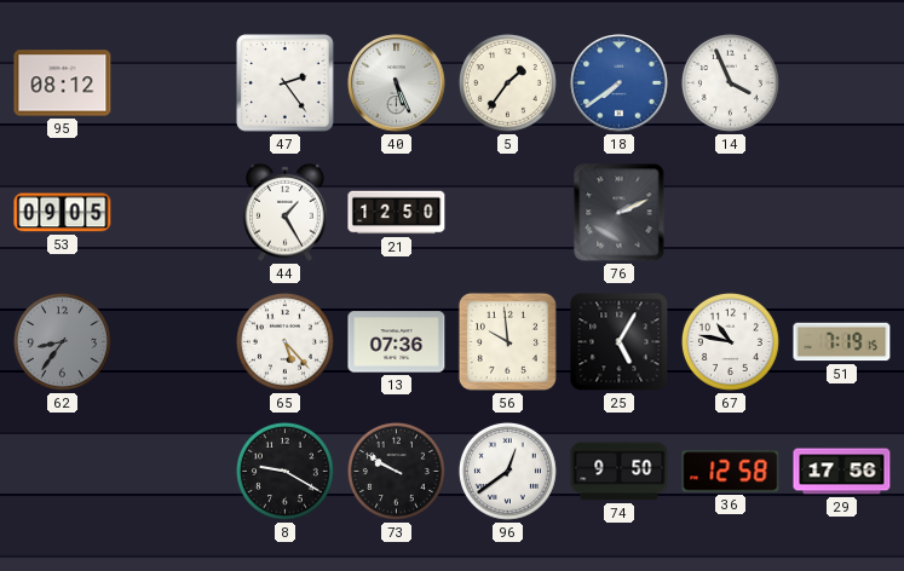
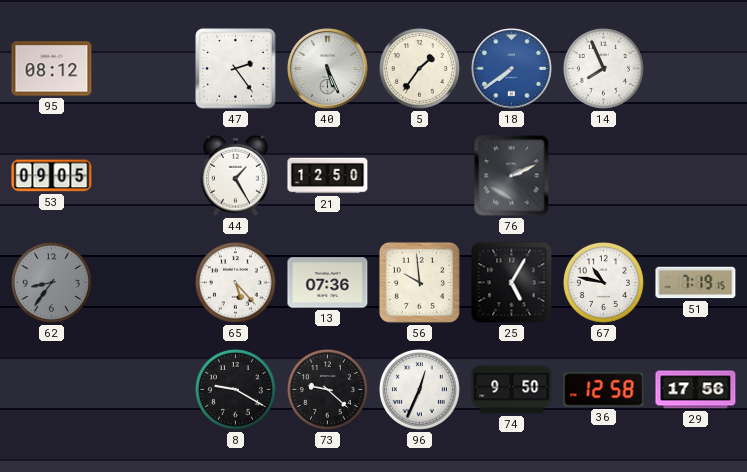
14: 3:56 -> 7:56
73: 9:50 -> 9:22
96: 12:39 -> 12:34
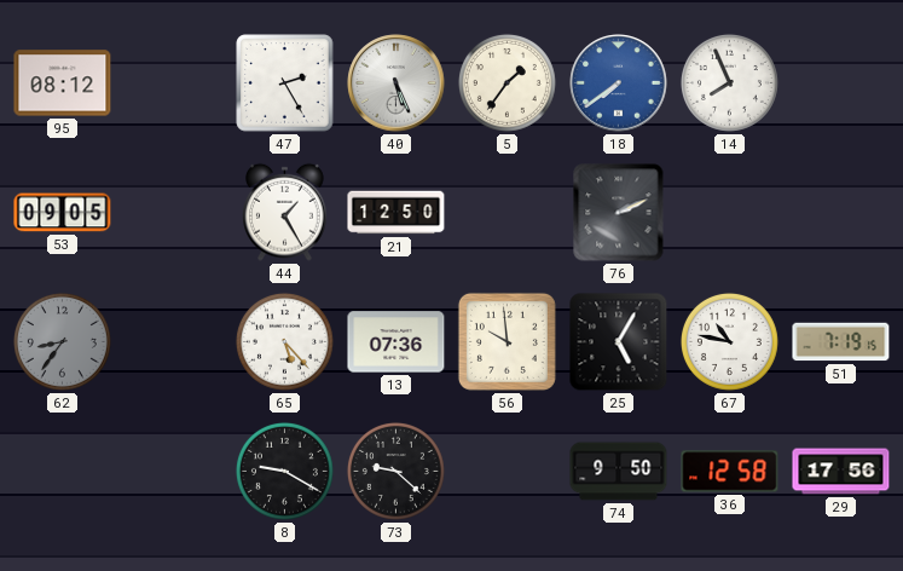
47: 2:24 -> 2:25
96: 12:34 -> none
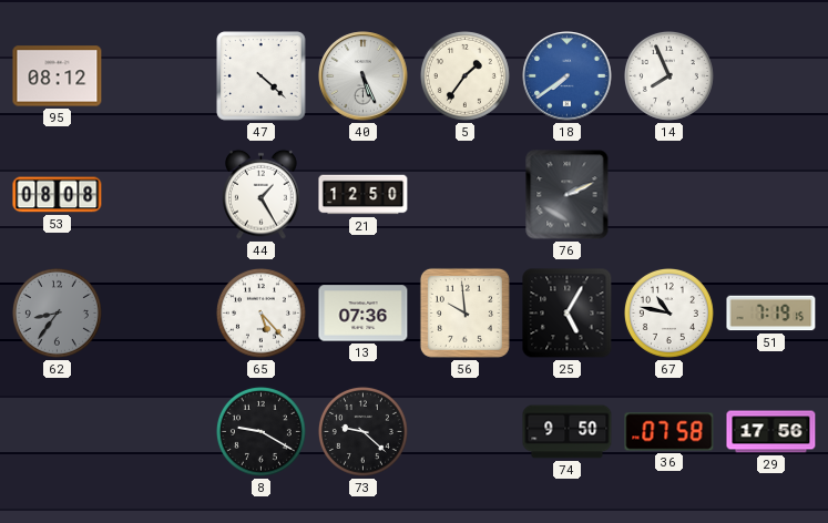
47: 2:25 -> 4:22
53: 09:05 -> 08:08
36: 12:58 -> 07:58
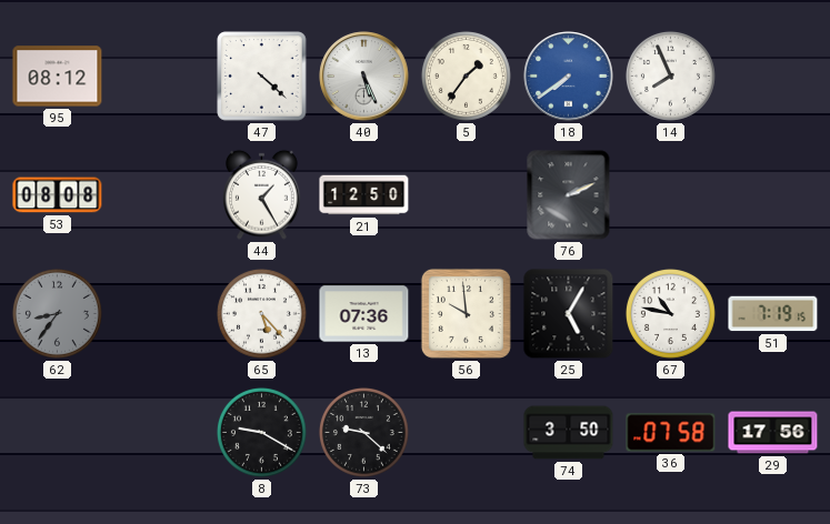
74: 9:50 -> 3:50
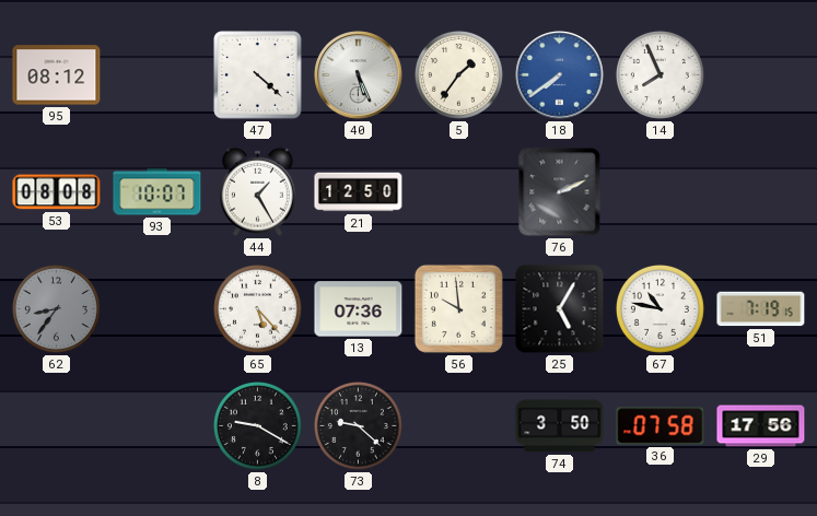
93: none -> 10:07
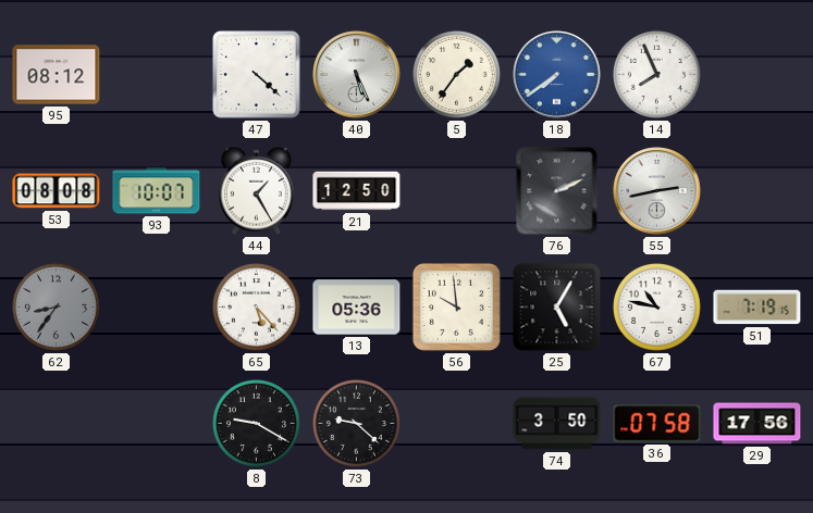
55: none -> 2:43
13: 07:36 -> 05:36
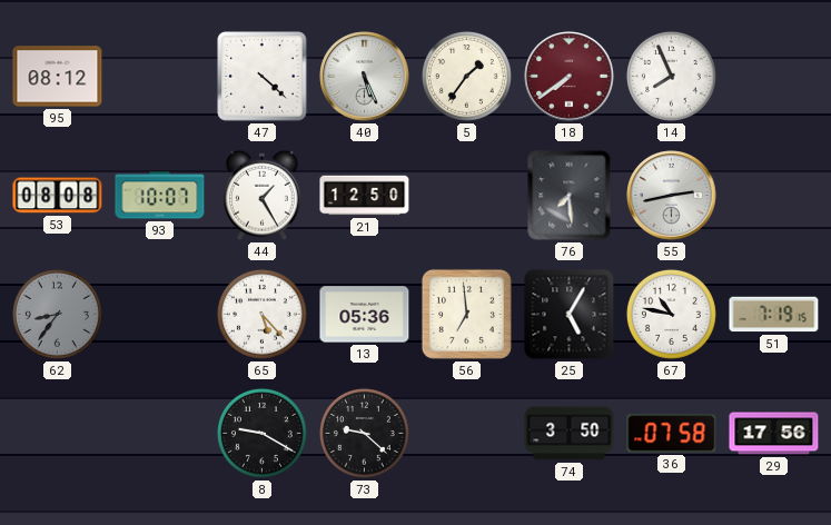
18 dial: blue -> burgundy
76: 2:11 -> 7:29
56: 9:59 -> 6:59
